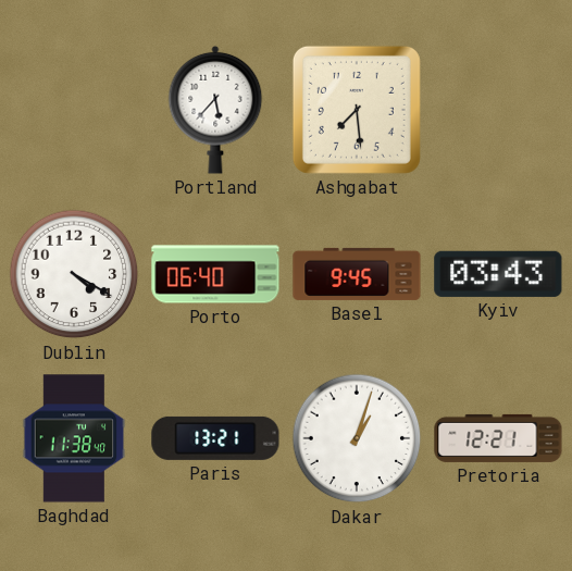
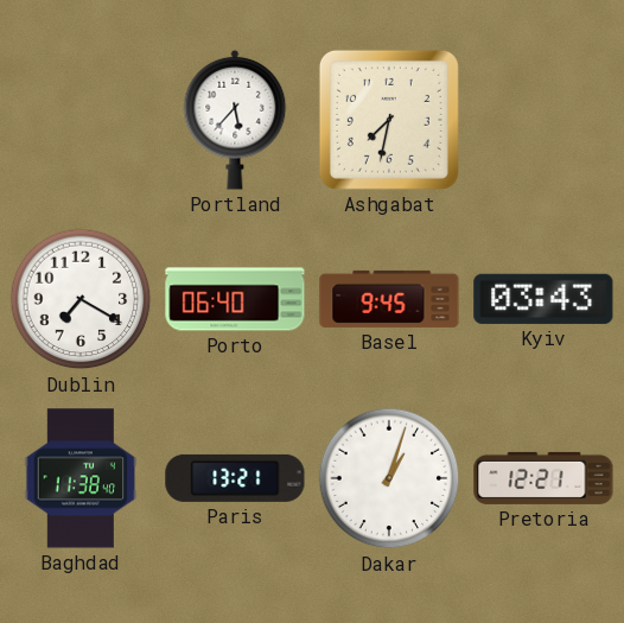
Ashgabat: 7:29 -> 7:32
Dublin: 4:20 -> 7:20
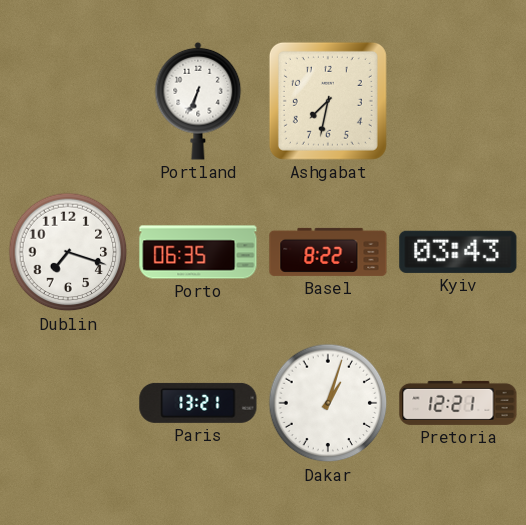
Portland: 5:37 -> 6:34
Dublin: 7:20 -> 7:18
Porto: 06:40 -> 06:35
Basel: 9:45 -> 8:22
Baghdad: 11:38 -> none
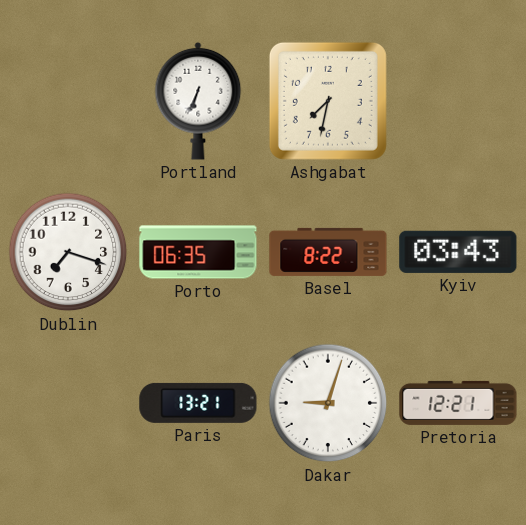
Dakar: 1:03 -> 9:03
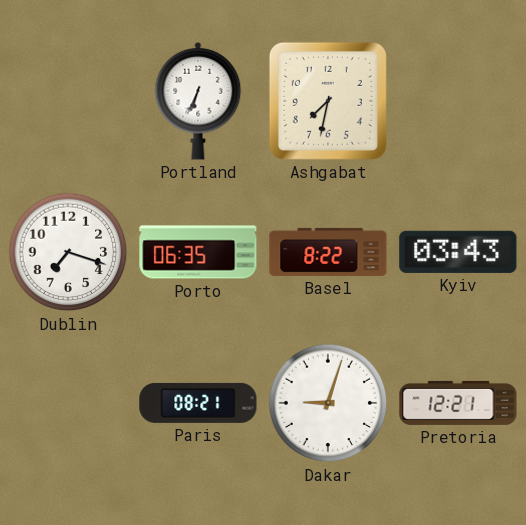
Paris: 13:21 -> 08:21
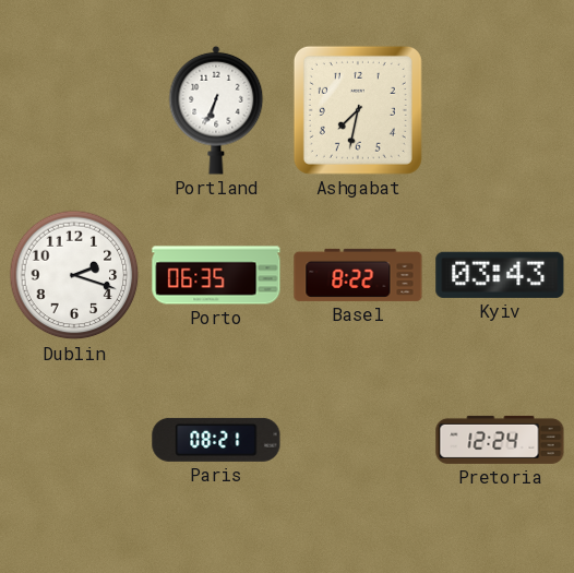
Dublin: 7:18 -> 2:18
Dakar: 9:03 -> none
Pretoria: 12:21 -> 12:24
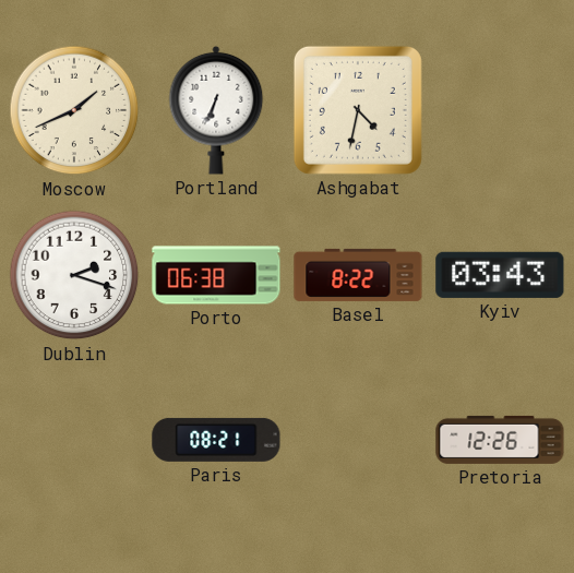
Moscow: none -> 1:41
Ashgabat: 7:32 -> 4:32
Porto: 06:35 -> 06:38
Pretoria: 12:24 -> 12:26
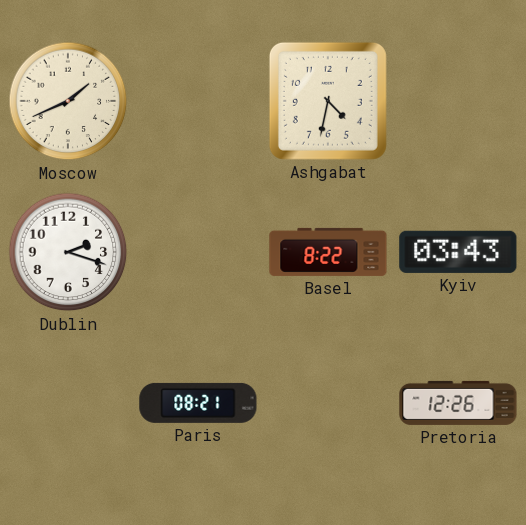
Portland: 6:34 -> none
Porto: 06:38 -> none
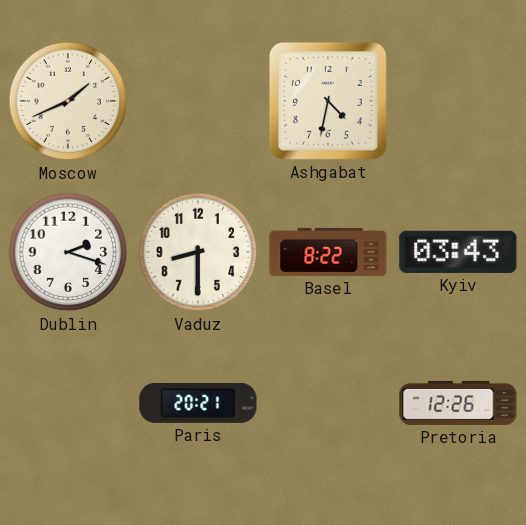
Vaduz: none -> 8:30
Paris: 08:21 -> 20:21
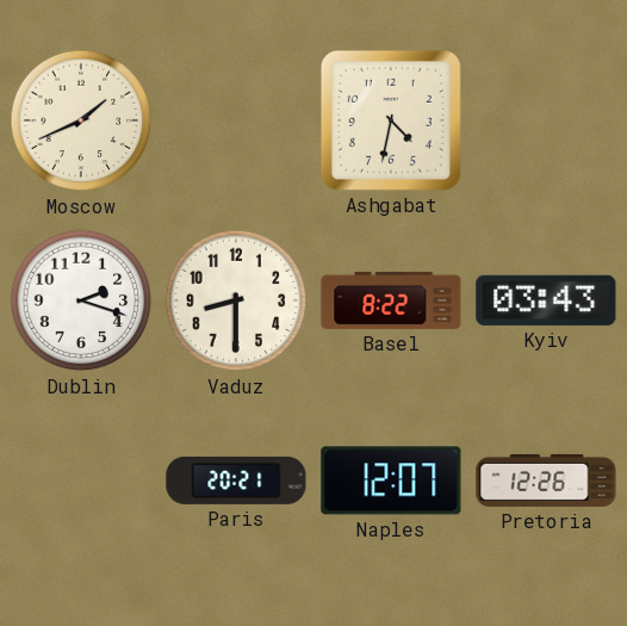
Naples: none -> 12:07
